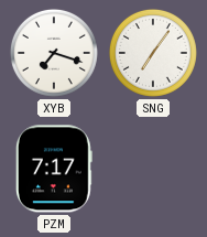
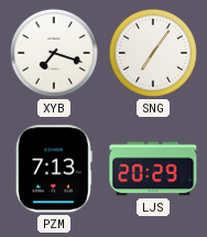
PZM: 7:17 -> 7:13
LJS: none -> 20:29
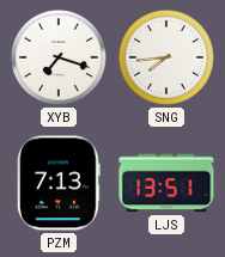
SNG: 7:06 -> 7:44
LJS: 20:29 -> 13:51
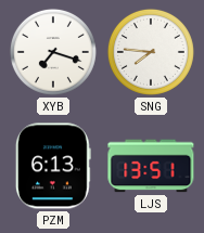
SNG: 7:44 -> 7:46
PZM: 7:13 -> 6:13
